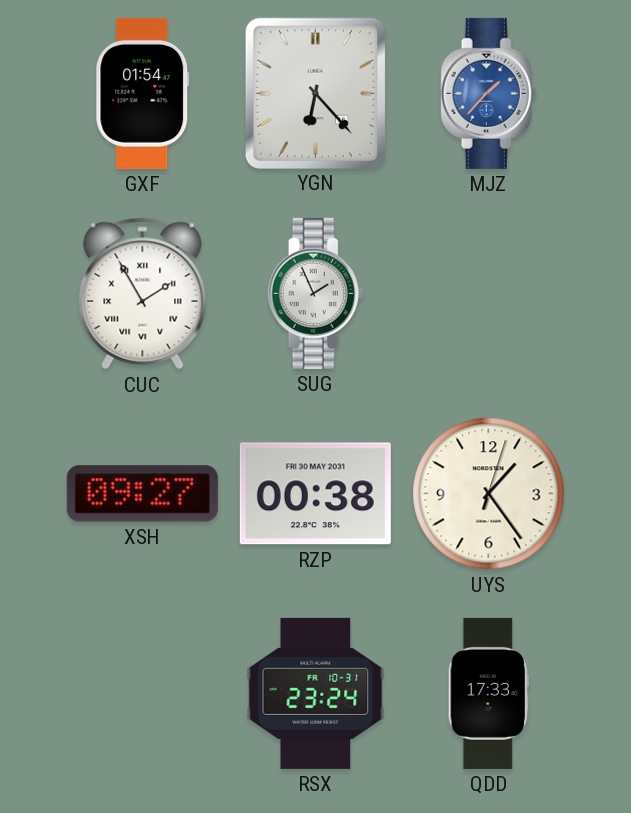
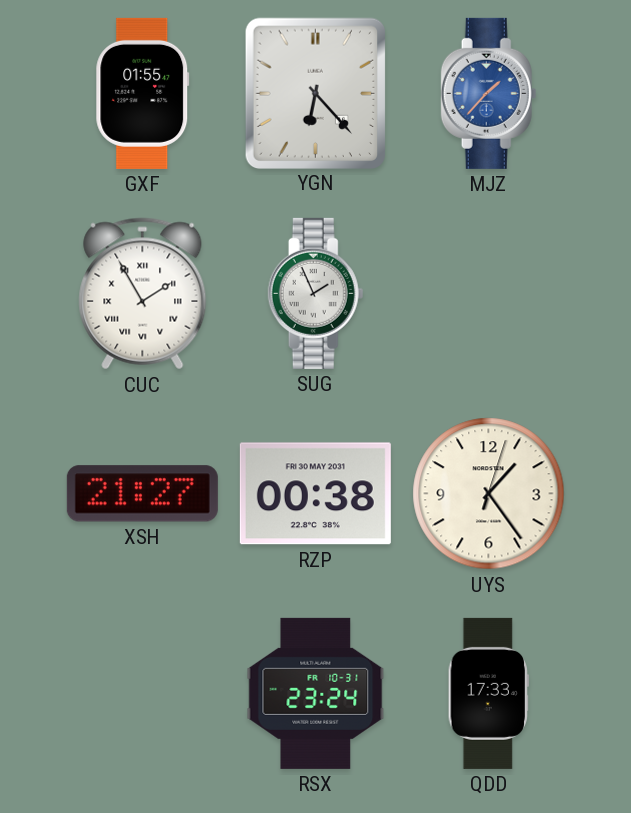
GXF: 01:54 -> 01:55
XSH: 09:27 -> 21:27
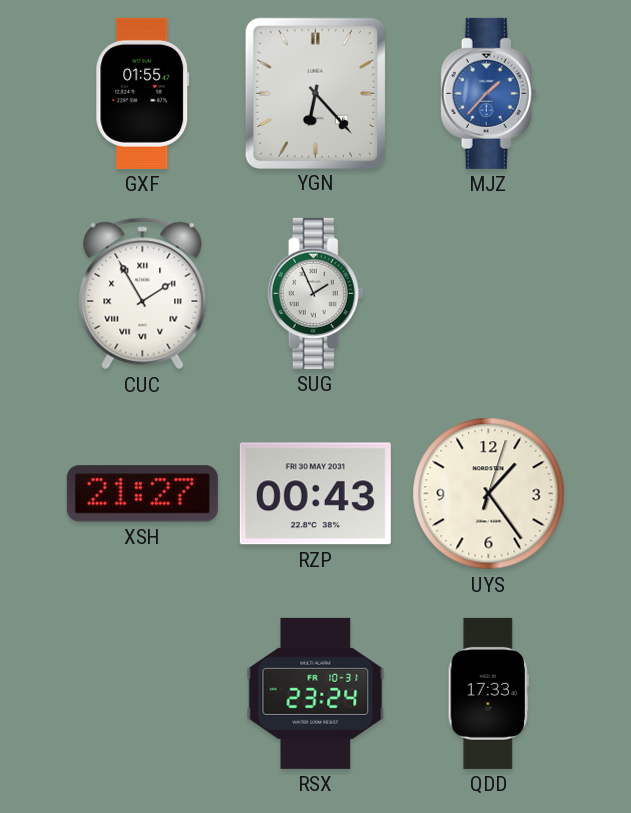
RZP: 00:38 -> 00:43
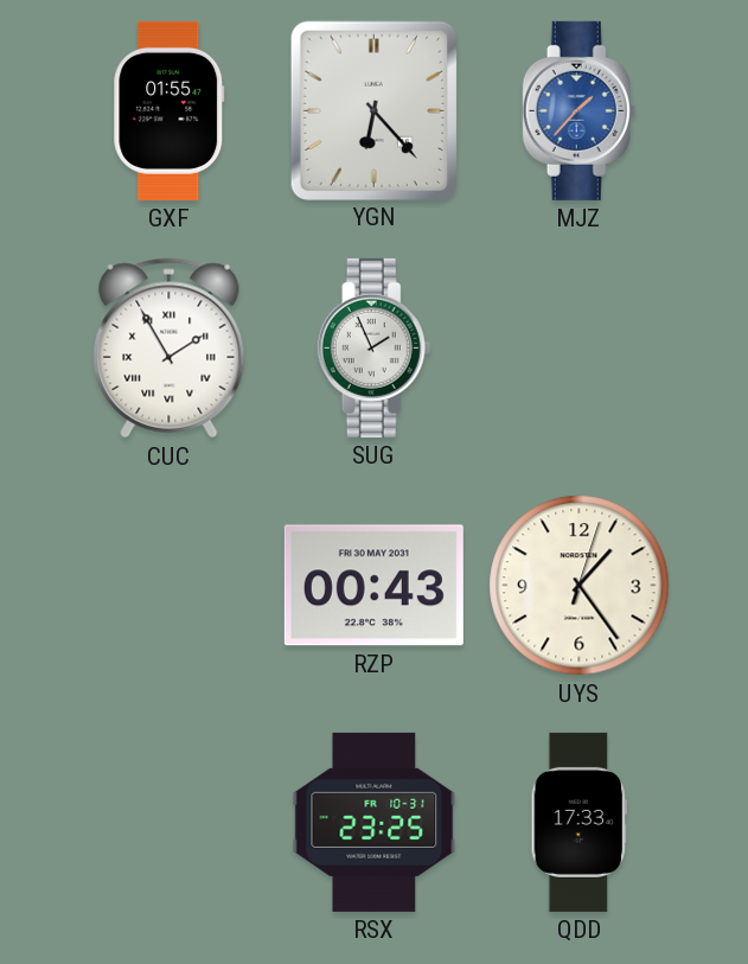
XSH: 21:27 -> none
RSX: 23:24 -> 23:25
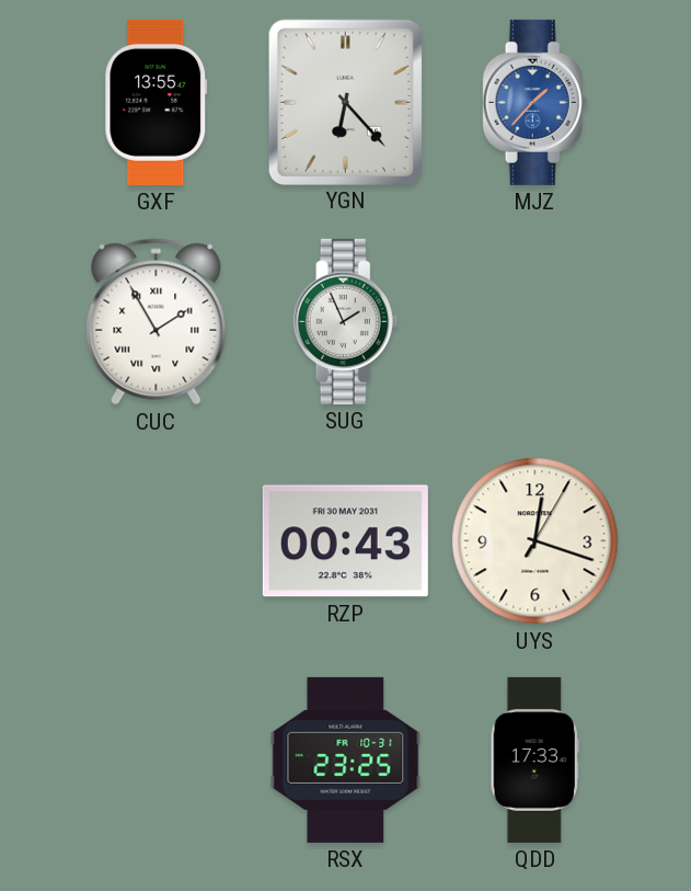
GXF: 01:55 -> 13:55
UYS: 1:24 -> 12:18
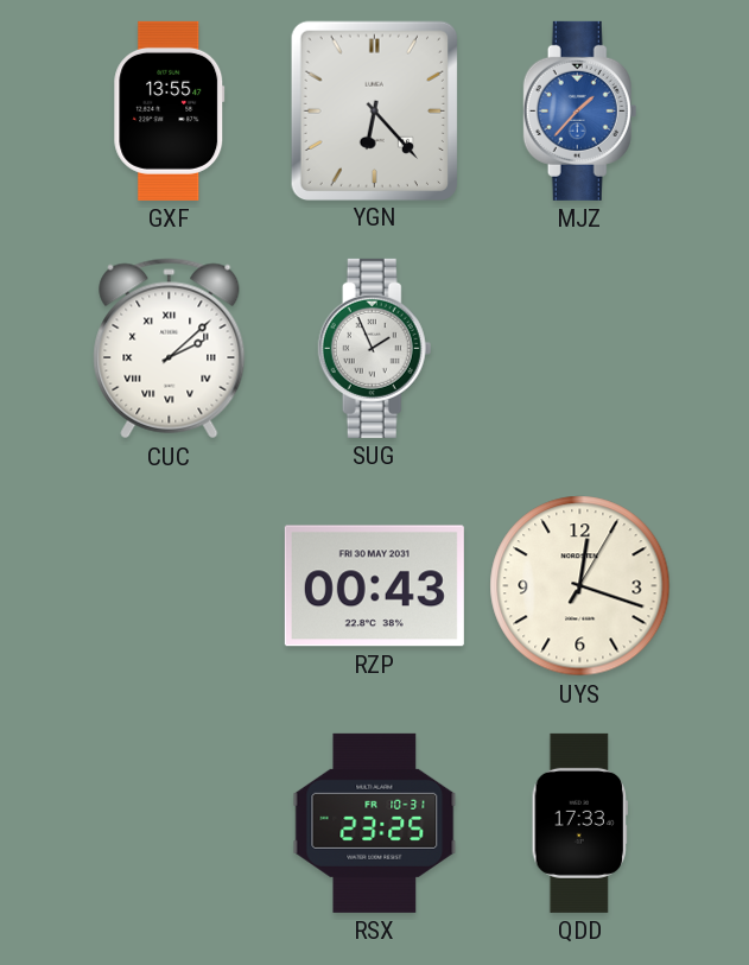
CUC: 1:55 -> 2:08
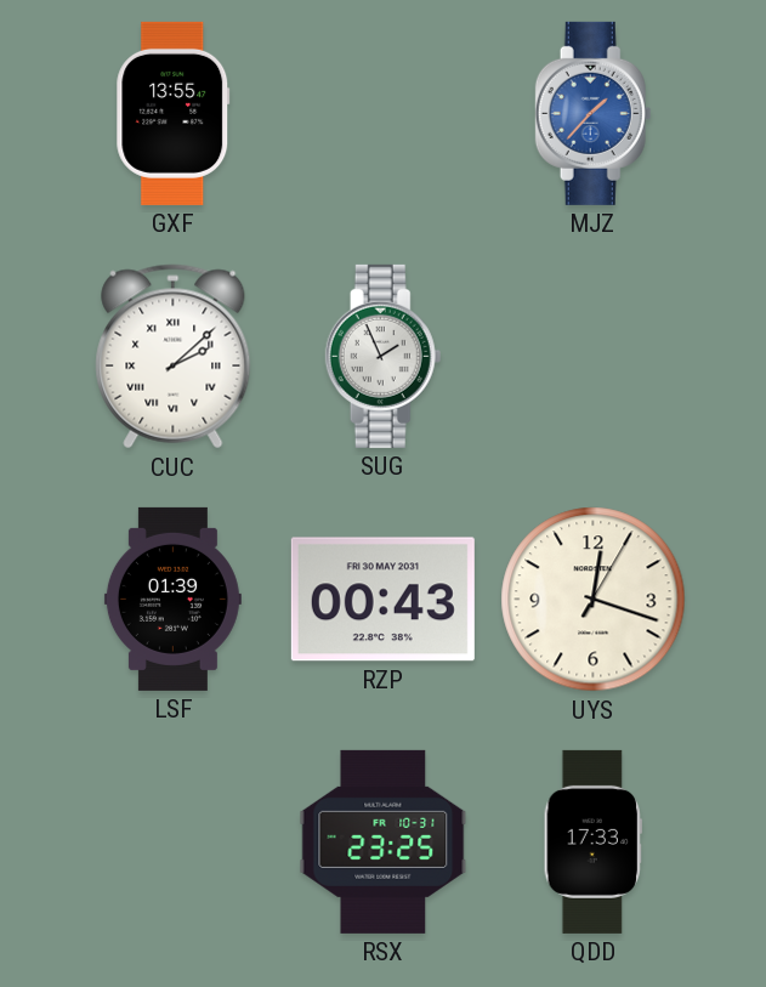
YGN: 6:23 -> none
LSF: none -> 01:39
